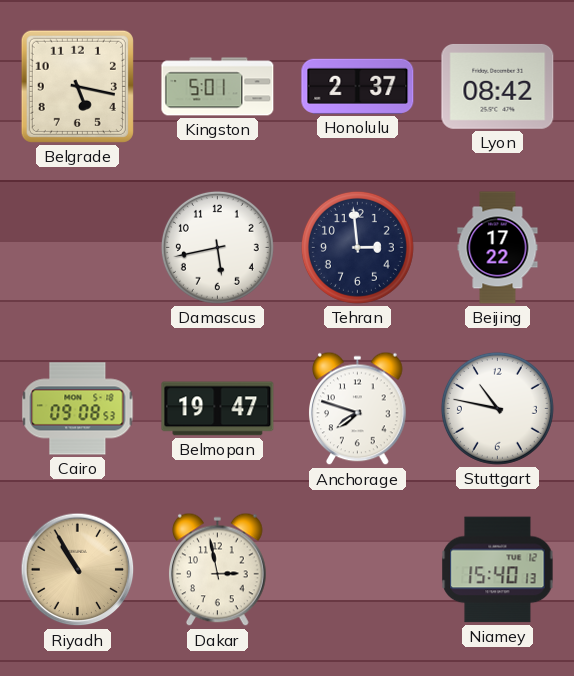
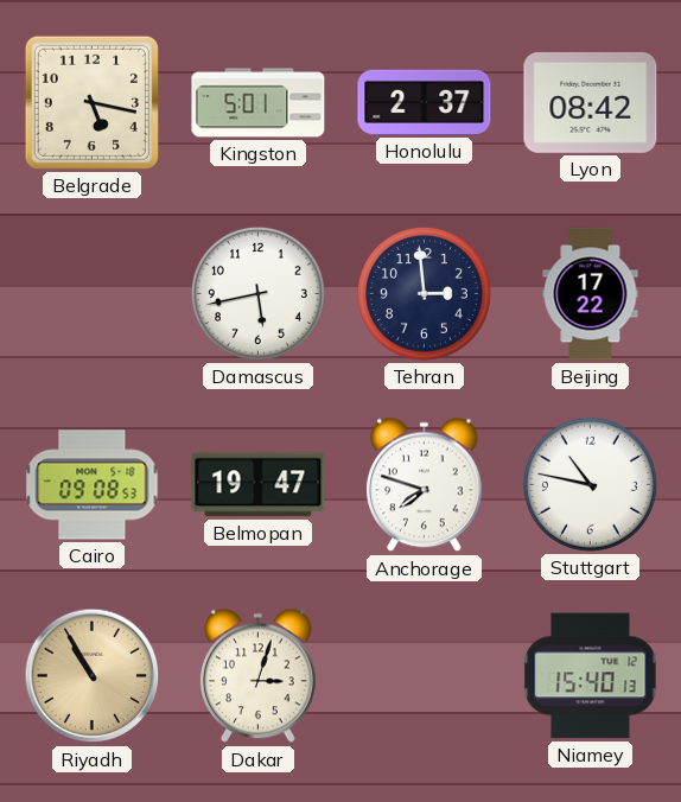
Dakar: 2:58 -> 3:03
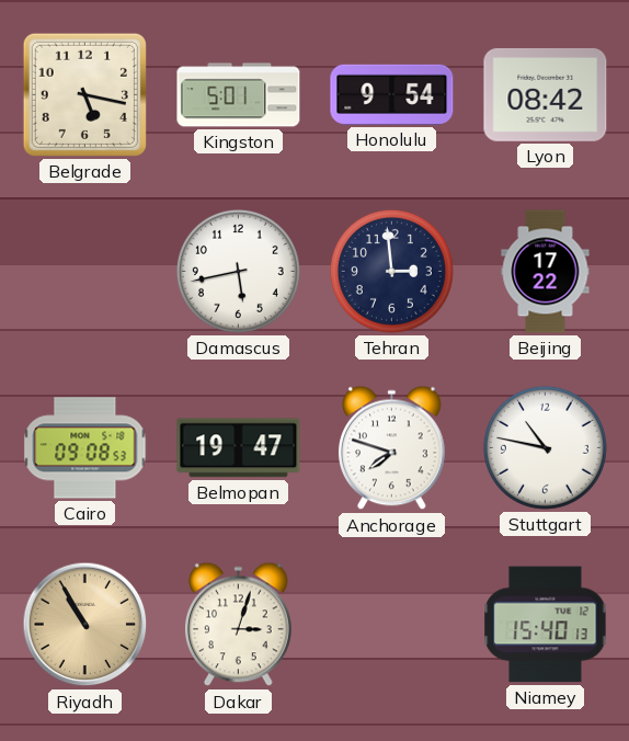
Honolulu: 2:37 -> 9:54
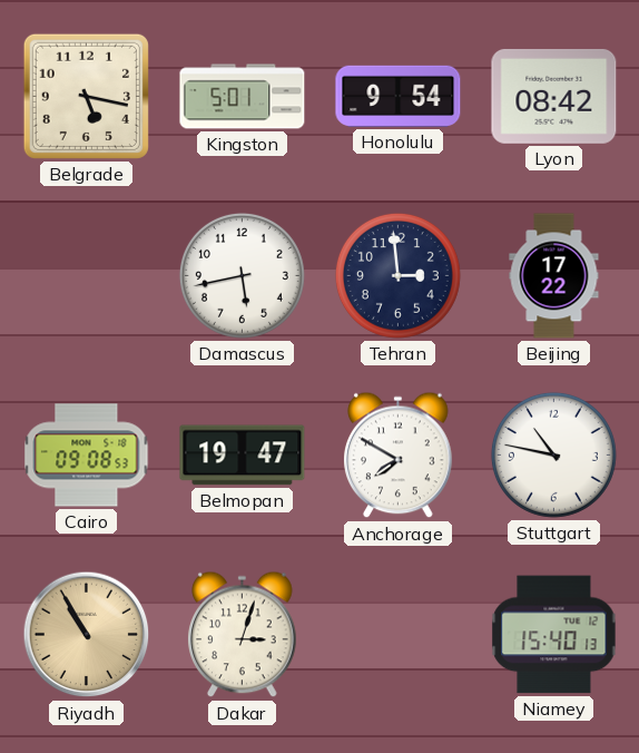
Anchorage: 7:48 -> 7:50
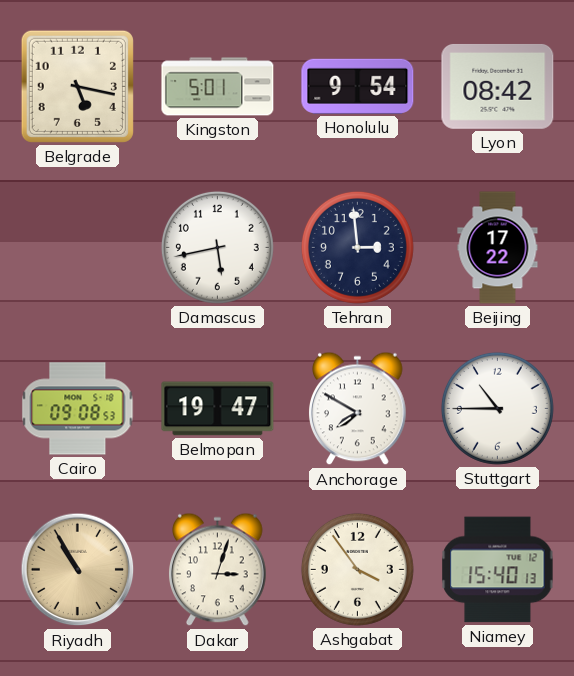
Stuttgart: 10:47 -> 10:45
Ashgabat: none -> 3:54
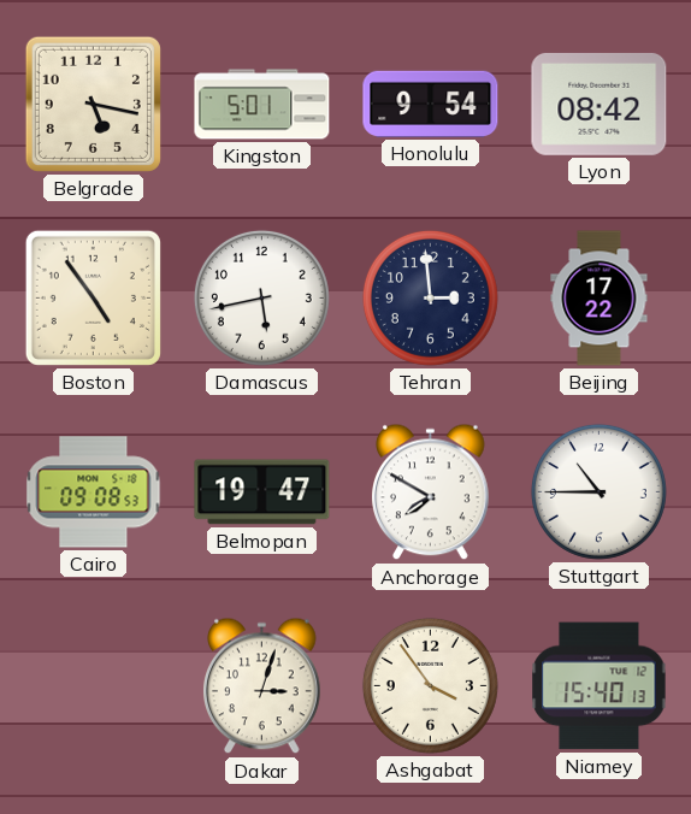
Boston: none -> 4:54
Riyadh: 10:55 -> none
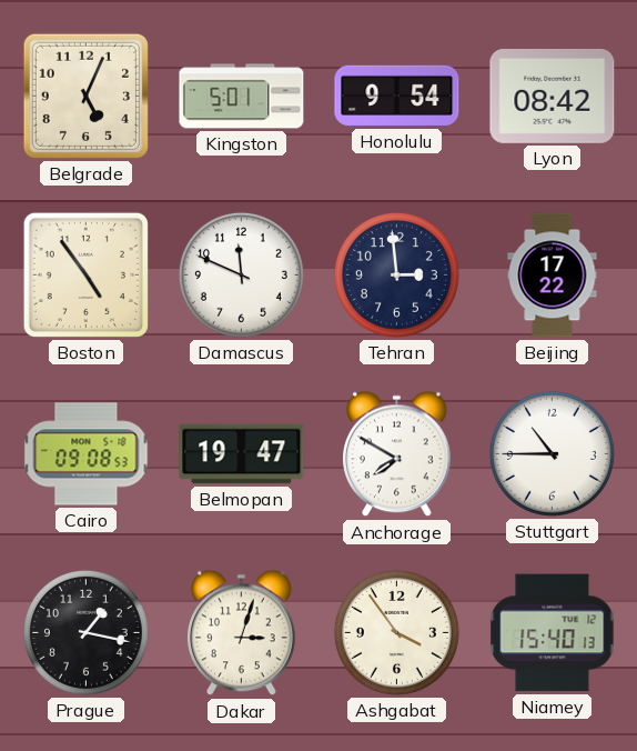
Belgrade: 5:17 -> 5:04
Damascus: 5:43 -> 11:49
Prague: none -> 1:17
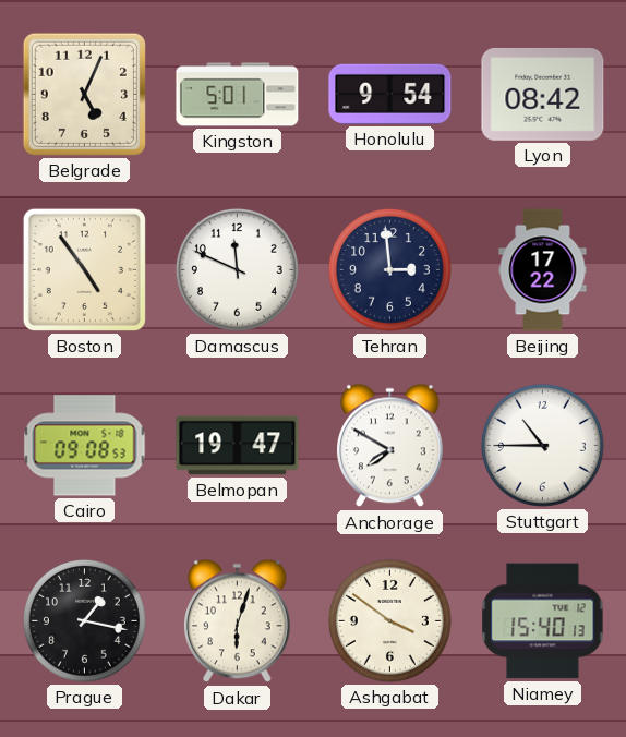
Dakar: 3:03 -> 6:03
Ashgabat: 3:54 -> 3:51
